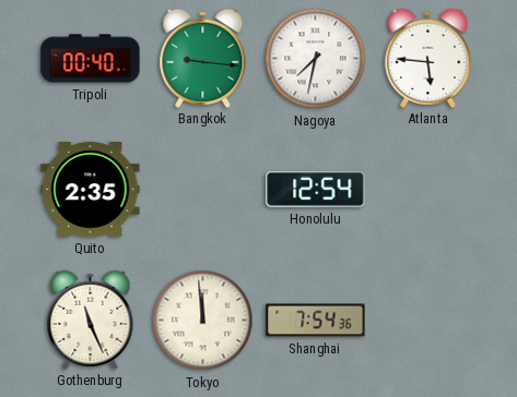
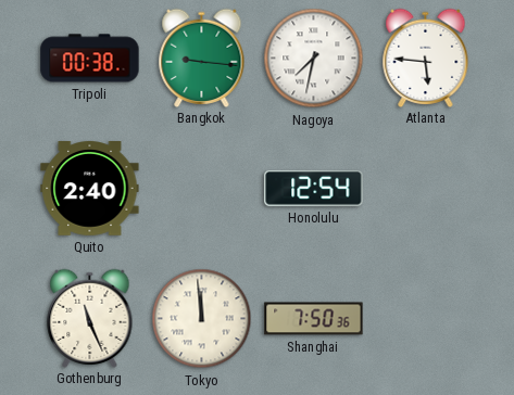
Tripoli: 00:40 -> 00:38
Quito: 2:35 -> 2:40
Shanghai: 7:54 -> 7:50
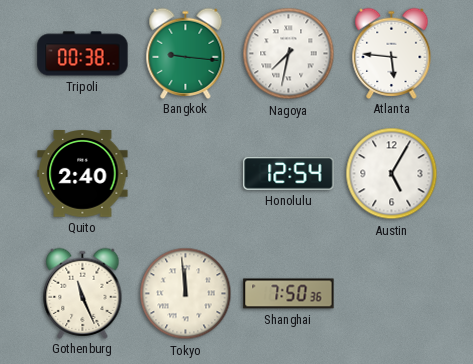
Austin: none -> 5:05
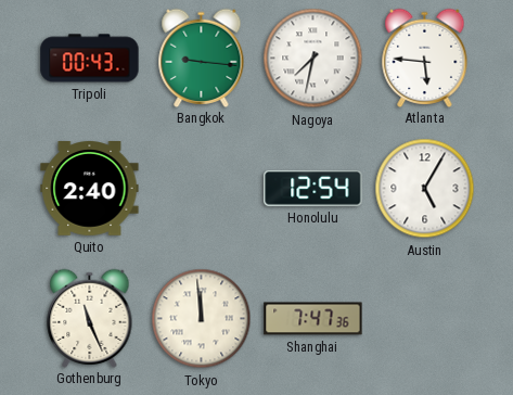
Tripoli: 00:38 -> 00:43
Shanghai: 7:50 -> 7:47
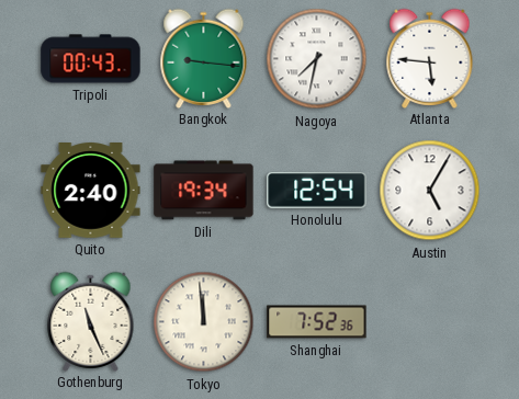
Dili: none -> 19:34
Shanghai: 7:47 -> 7:52
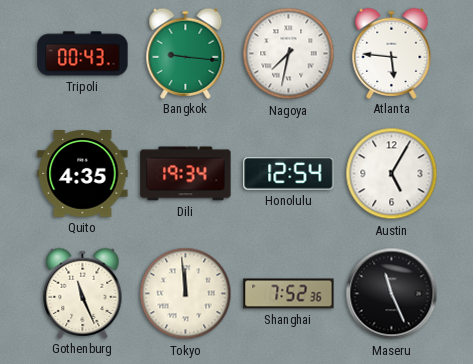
Quito: 2:40 -> 4:35
Maseru: none -> 11:26
